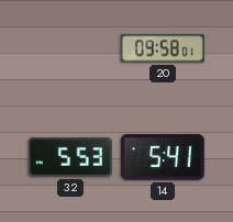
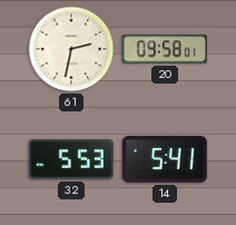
61: none -> 2:32
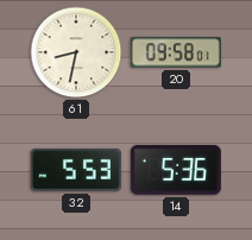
61: 2:32 -> 8:32
14: 5:41 -> 5:36
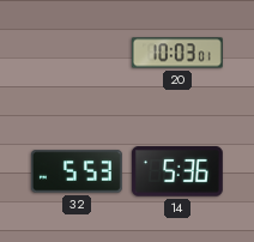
61: 8:32 -> none
20: 09:58 -> 10:03
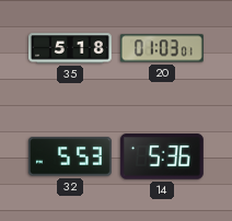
35: none -> 5:18
20: 10:03 -> 01:03
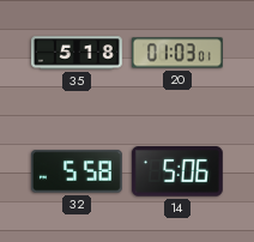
32: 5:53 -> 5:58
14: 5:36 -> 5:06
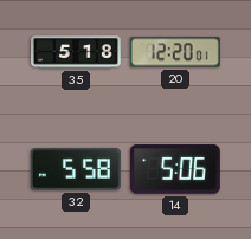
20: 01:03 -> 12:20
